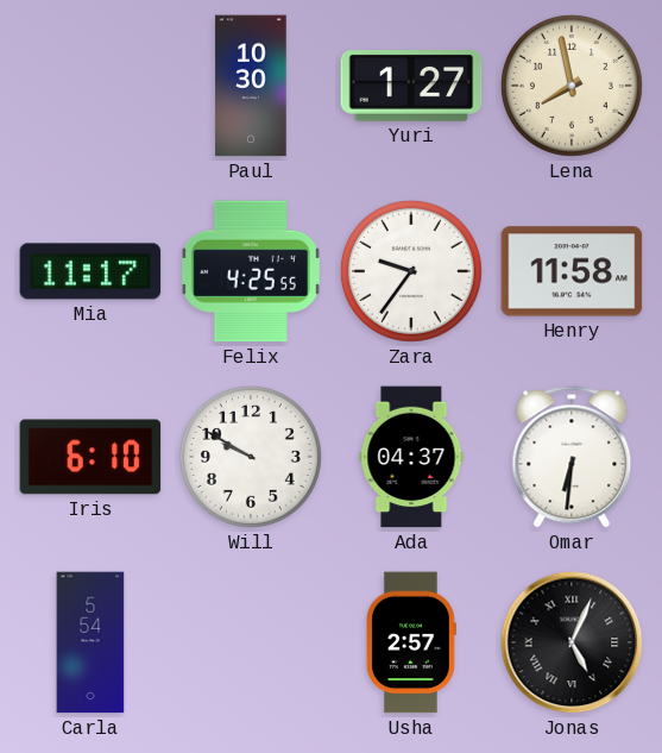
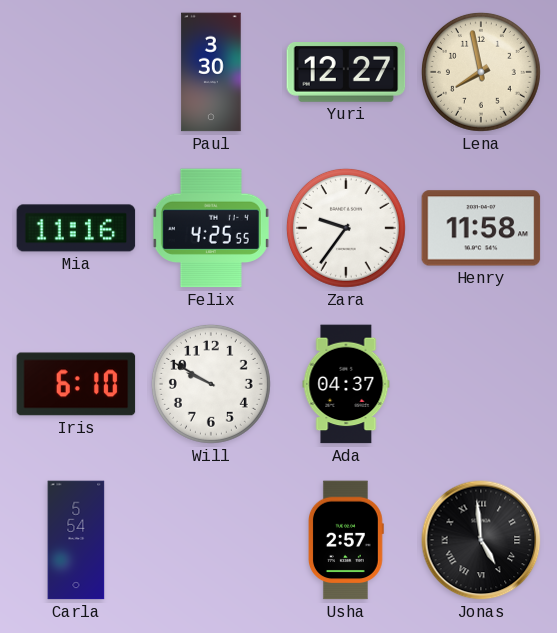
Paul: 10:30 -> 3:30
Yuri: 1:27 -> 12:27
Mia: 11:17 -> 11:16
Omar: 6:31 -> none
Jonas: 5:04 -> 4:59
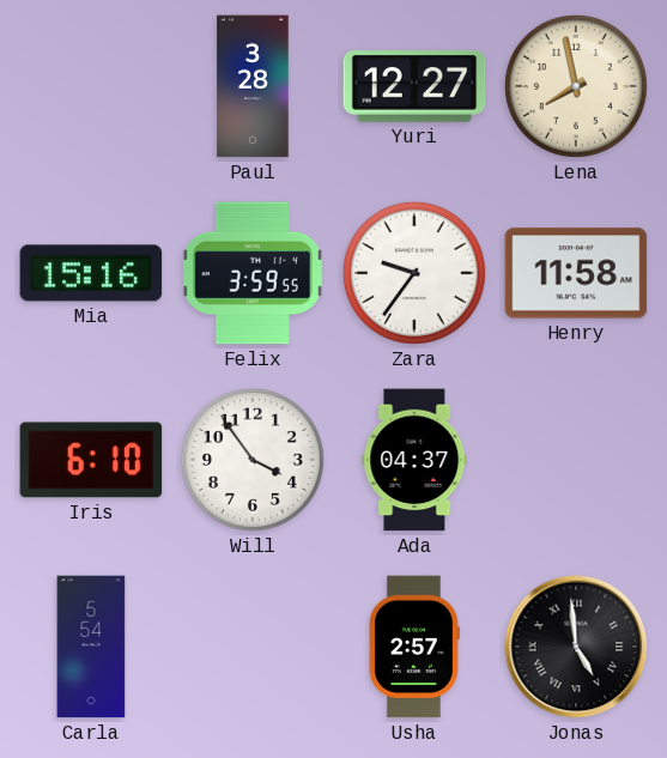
Paul: 3:30 -> 3:28
Mia: 11:16 -> 15:16
Felix: 4:25 -> 3:59
Will: 9:50 -> 3:54
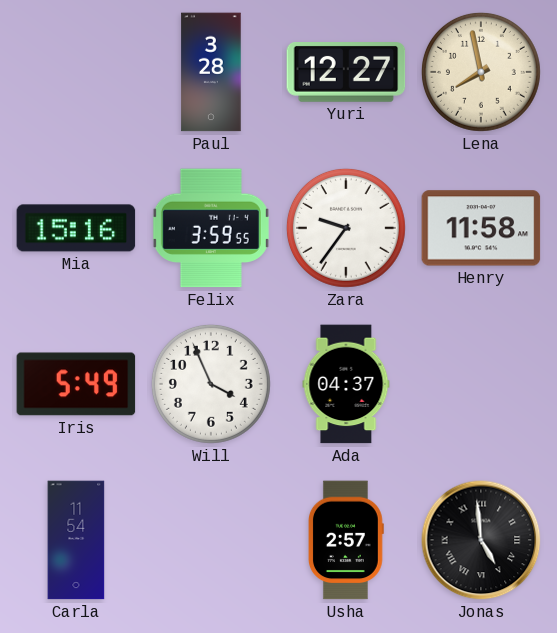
Iris: 6:10 -> 5:49
Will: 3:54 -> 3:56
Carla: 5:54 -> 11:54
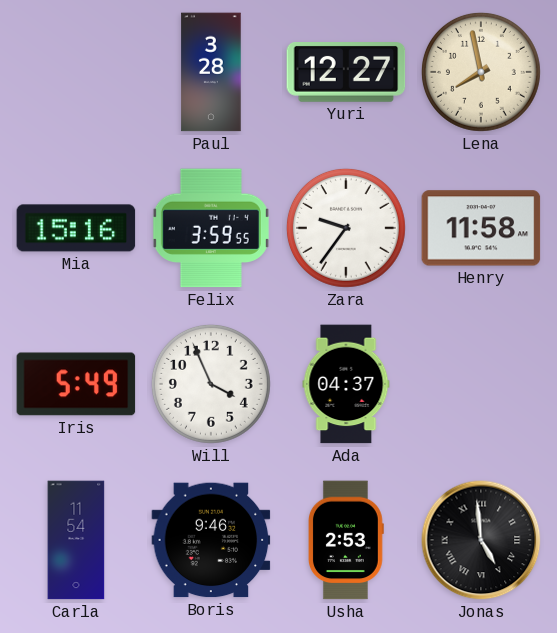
Boris: none -> 9:46
Usha: 2:57 -> 2:53
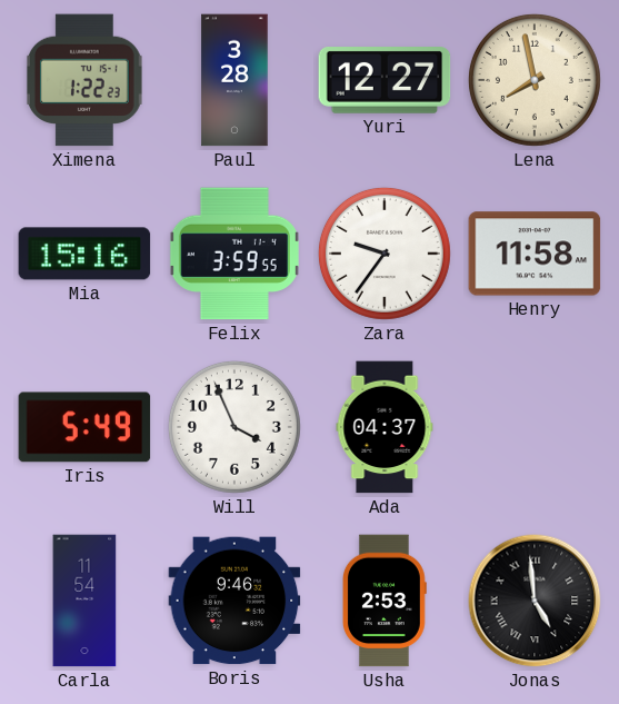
Ximena: none -> 1:22
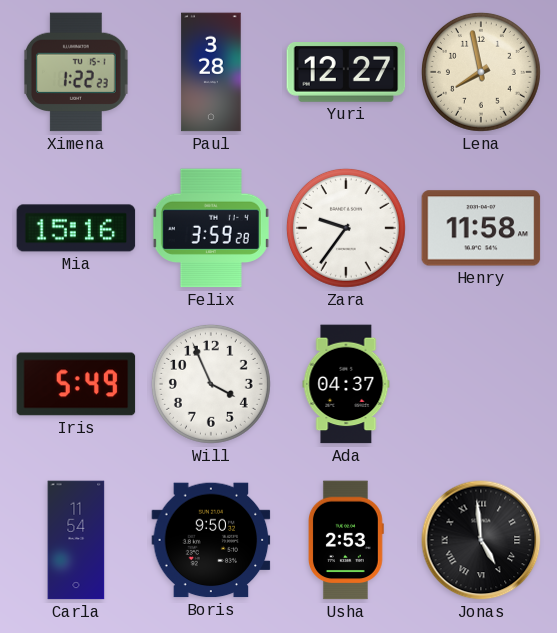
Felix: 3:59:55 -> 3:59:28
Boris: 9:46 -> 9:50
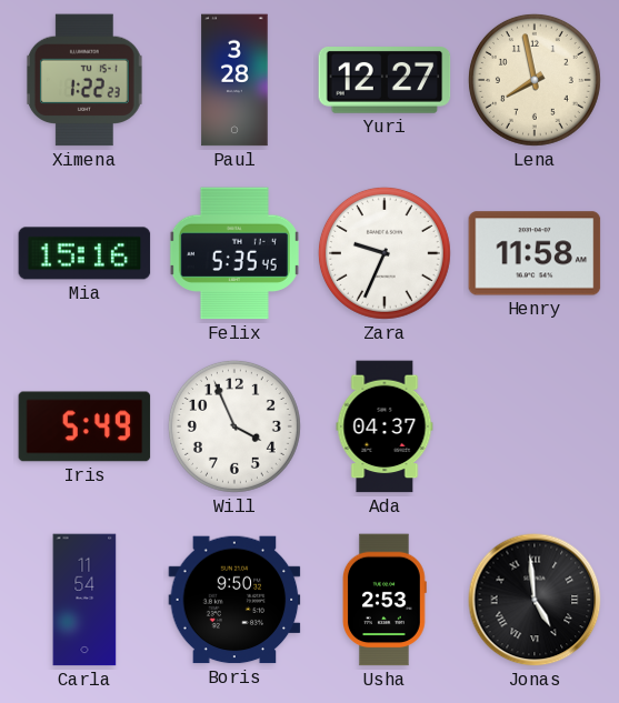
Felix: 3:59 -> 5:35
Zara: 9:36 -> 9:34
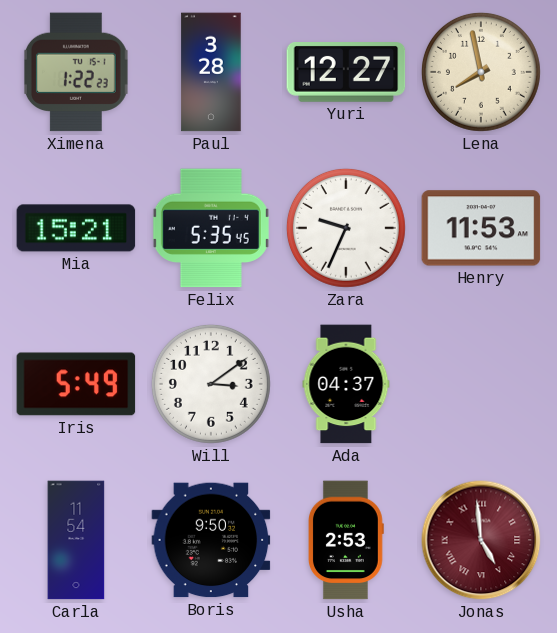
Mia: 15:16 -> 15:21
Henry: 11:58 -> 11:53
Will: 3:56 -> 3:09
Jonas dial: black -> burgundy
